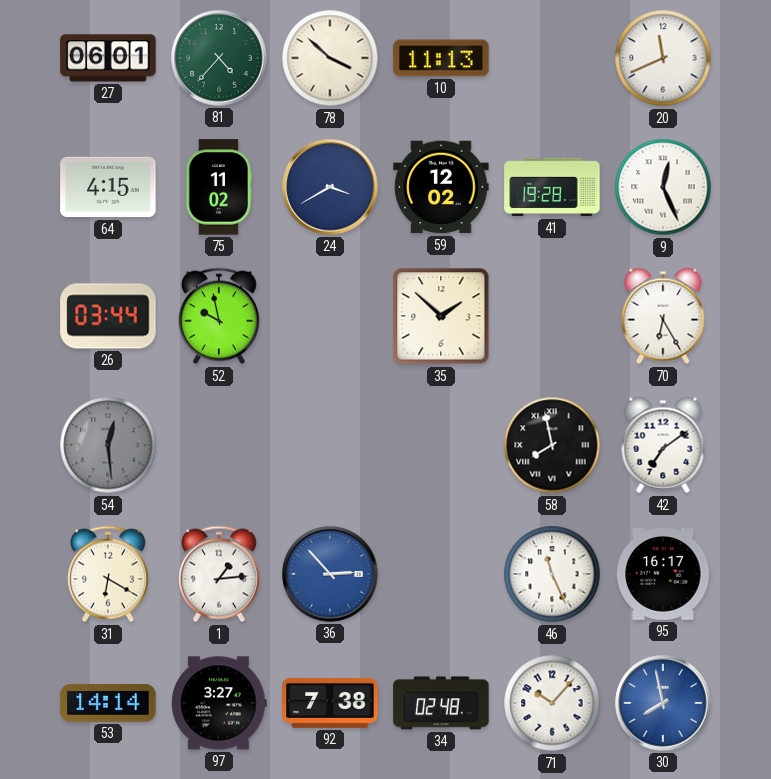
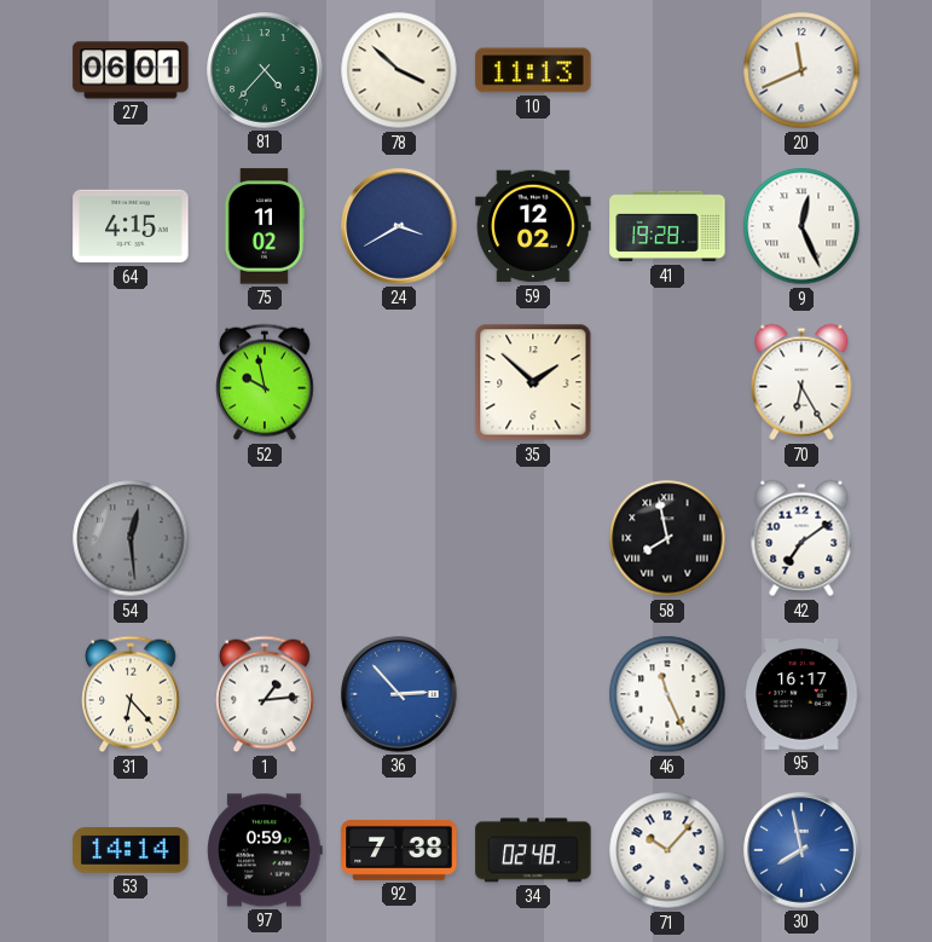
26: 03:44 -> none
31: 6:20 -> 6:23
97: 3:27 -> 0:59
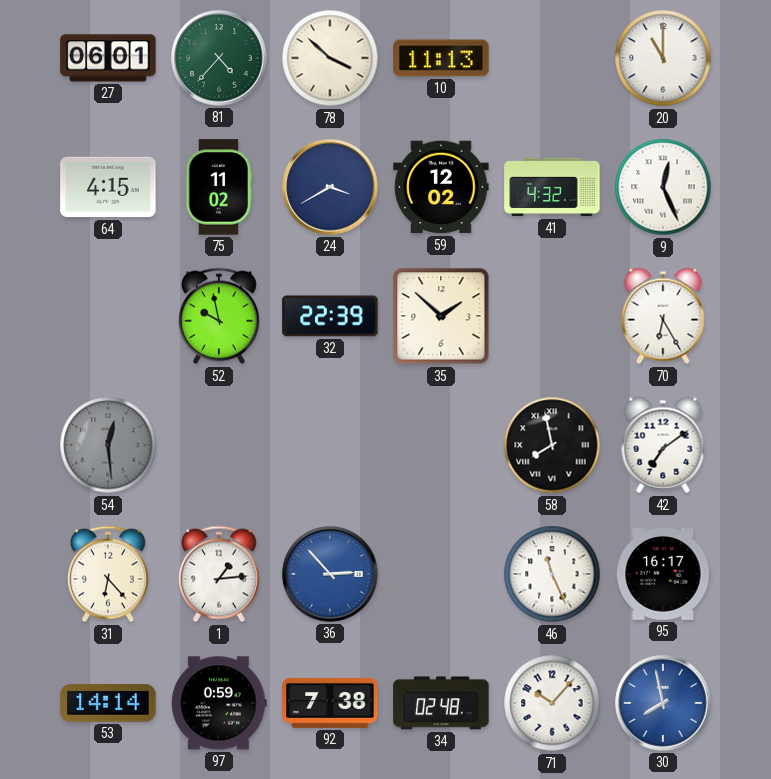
20: 11:41 -> 11:00
41: 19:28 -> 4:32
32: none -> 22:39
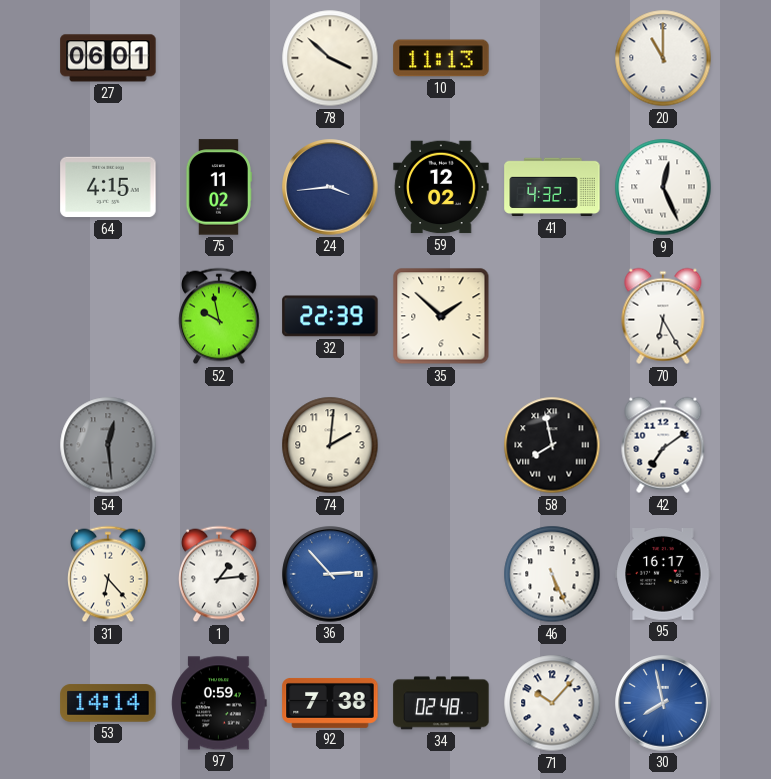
81: 4:37 -> none
24: 3:40 -> 3:44
74: none -> 2:01
46: 11:26 -> 5:26
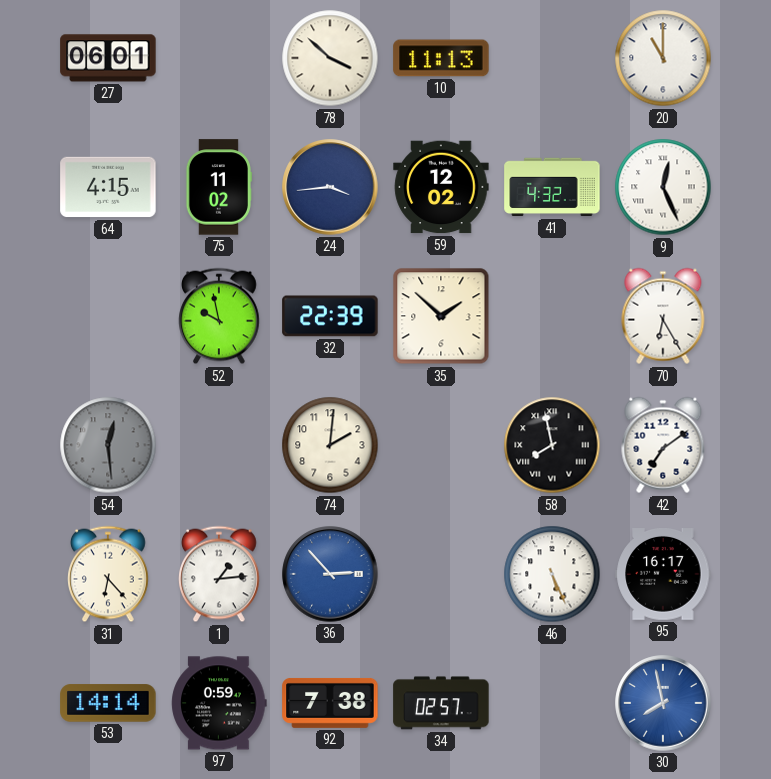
34: 02:48 -> 02:57
71: 10:07 -> none
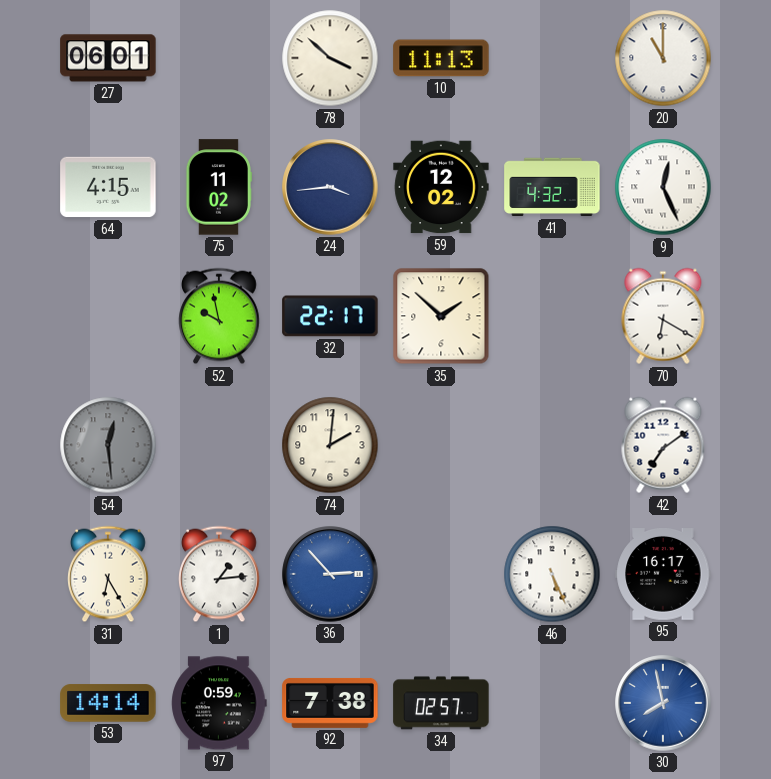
32: 22:39 -> 22:17
70: 6:25 -> 6:20
58: 7:58 -> none
31: 6:23 -> 6:25
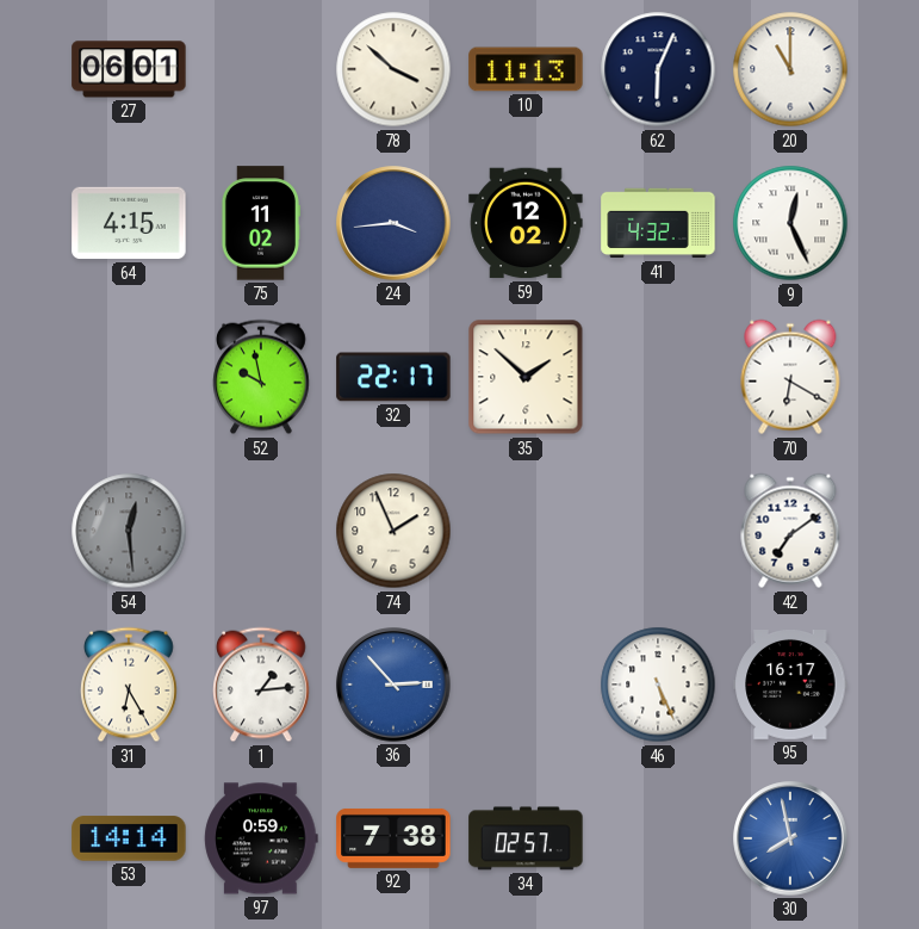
62: none -> 6:04
74: 2:01 -> 1:56
